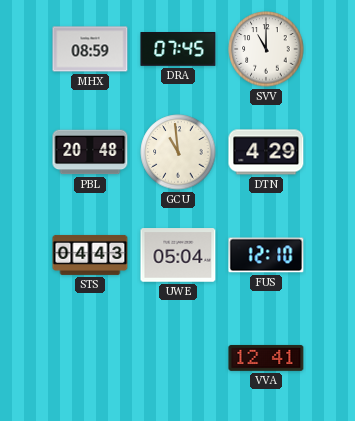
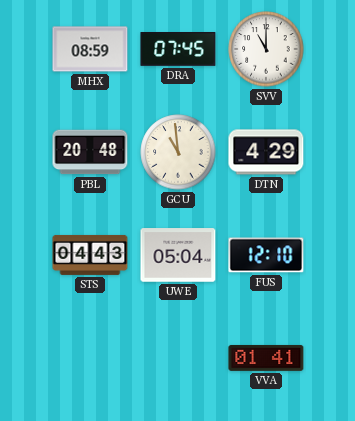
VVA: 12:41 -> 01:41
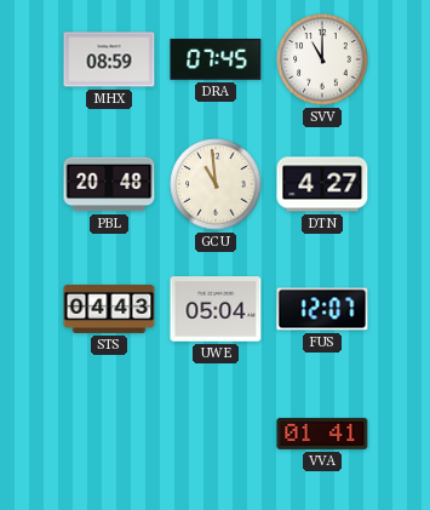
DTN: 4:29 -> 4:27
FUS: 12:10 -> 12:07
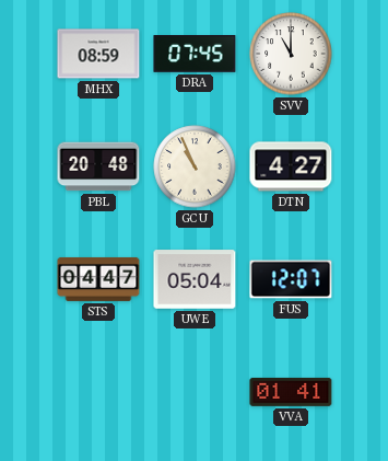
GCU: 10:59 -> 10:56
STS: 04:43 -> 04:47
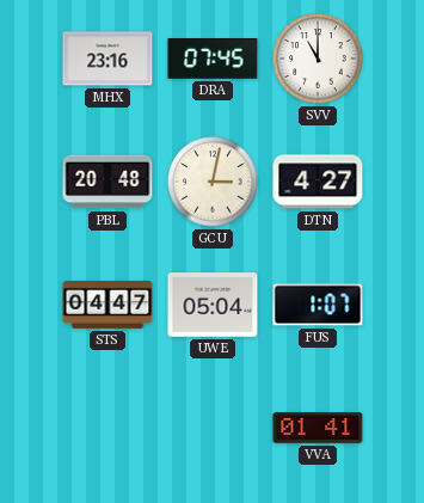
MHX: 08:59 -> 23:16
GCU: 10:56 -> 3:02
FUS: 12:07 -> 1:07
